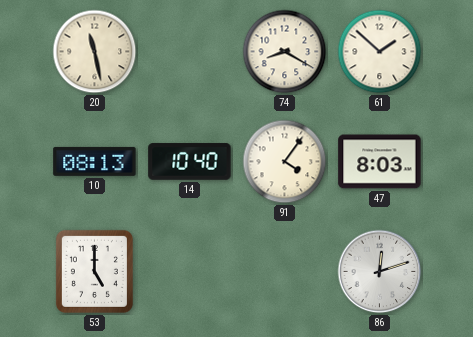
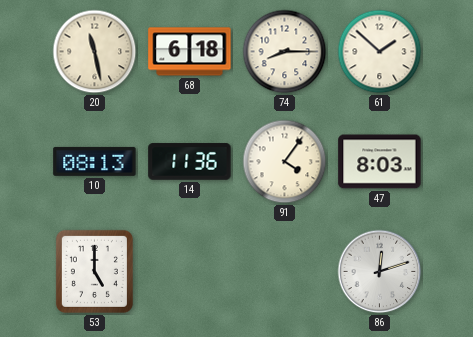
68: none -> 6:18
74: 8:20 -> 8:15
14: 10:40 -> 11:36
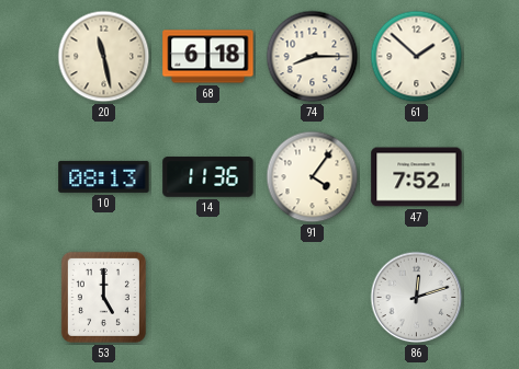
47: 8:03 -> 7:52
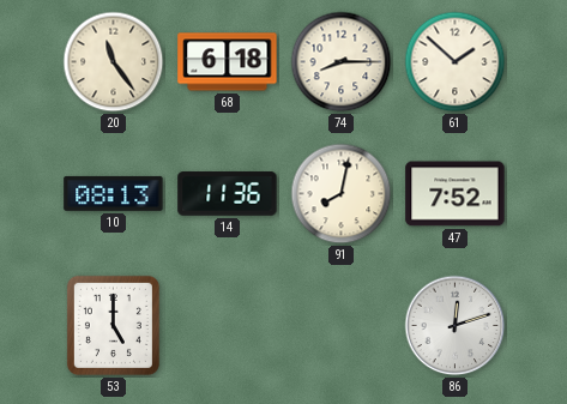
20: 11:28 -> 11:24
91: 4:06 -> 8:02
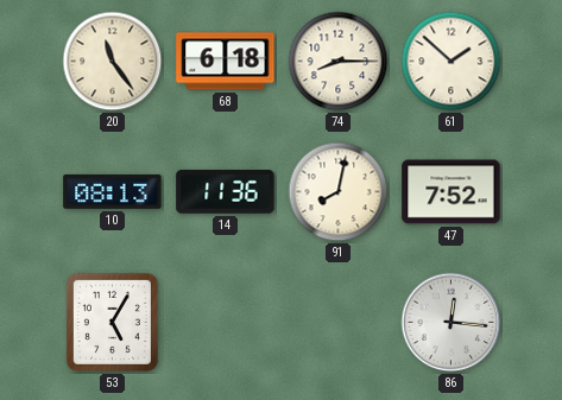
53: 5:00 -> 5:05
86: 12:12 -> 12:16
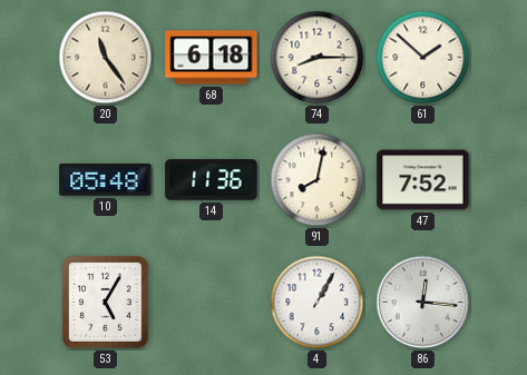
10: 08:13 -> 05:48
4: none -> 1:05
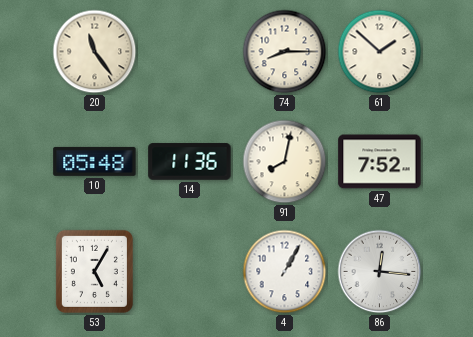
68: 6:18 -> none
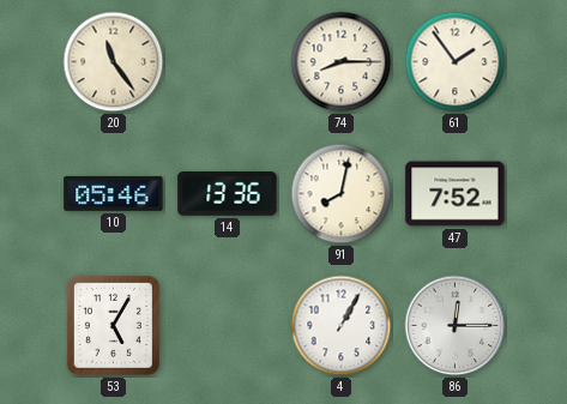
61: 1:52 -> 1:54
10: 05:48 -> 05:46
14: 11:36 -> 13:36
86: 12:16 -> 12:15
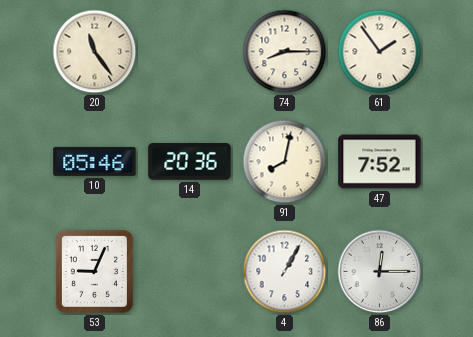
14: 13:36 -> 20:36
53: 5:05 -> 9:04
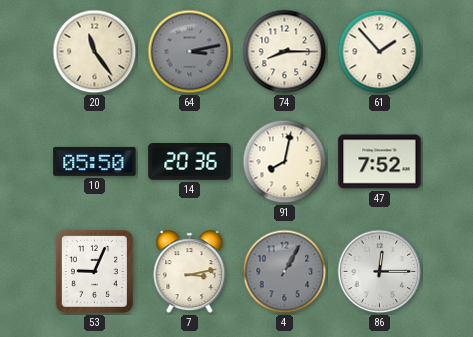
64: none -> 3:13
61: 1:54 -> 1:53
10: 05:46 -> 05:50
7: none -> 3:13
4 dial: white -> grey
